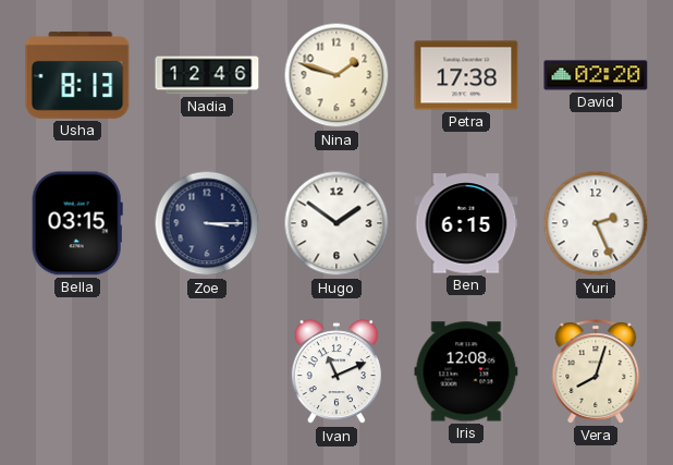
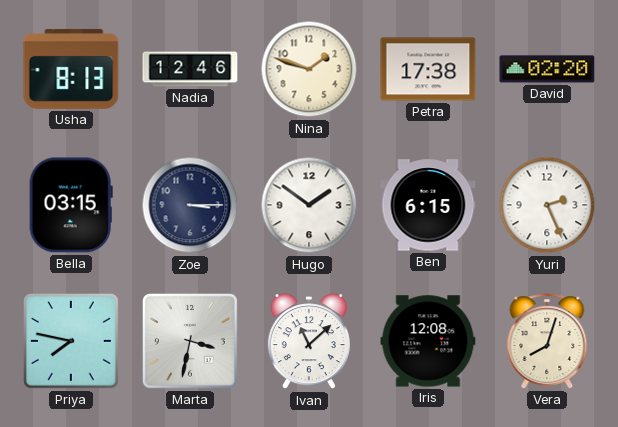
Priya: none -> 7:47
Marta: none -> 3:32
Ivan: 11:11 -> 11:08
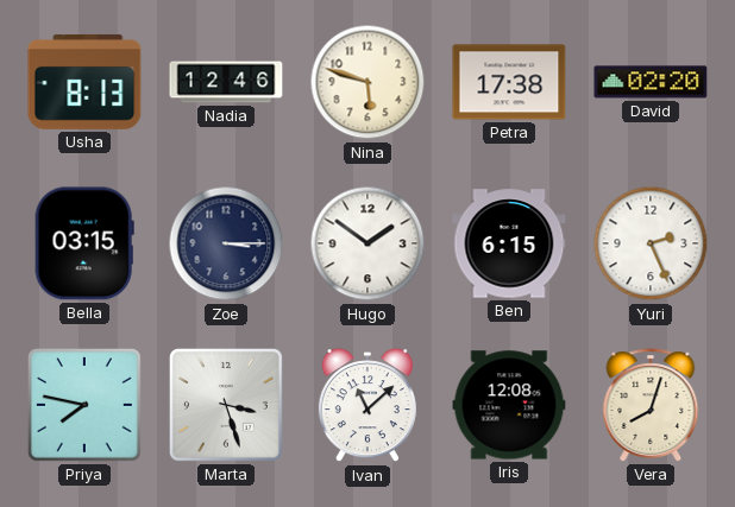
Nina: 1:48 -> 5:48
Marta: 3:32 -> 3:27
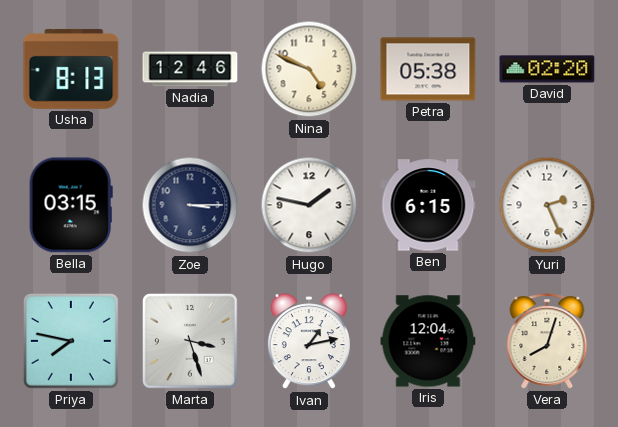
Nina: 5:48 -> 4:49
Petra: 17:38 -> 05:38
Hugo: 1:51 -> 1:47
Ivan: 11:08 -> 1:13
Iris: 12:08 -> 12:04
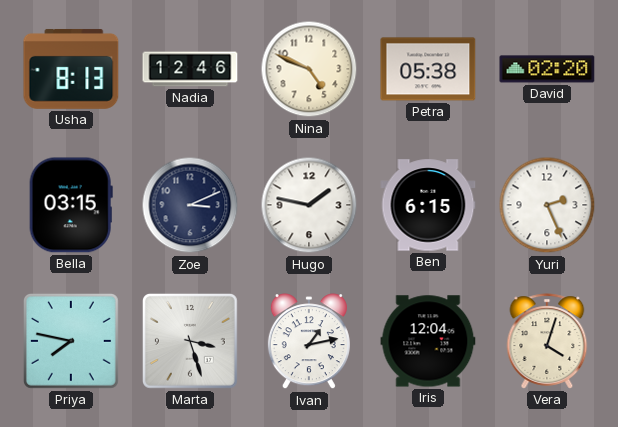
Zoe: 3:15 -> 3:11
Vera: 8:03 -> 4:03
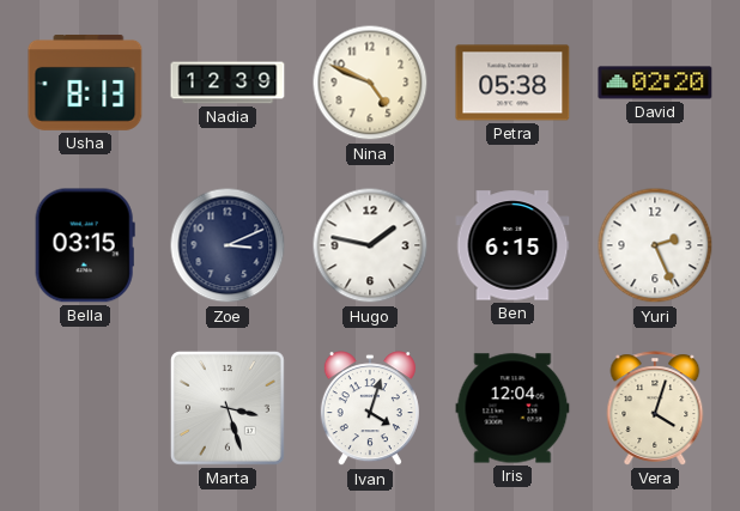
Nadia: 12:46 -> 12:39
Priya: 7:47 -> none
Ivan: 1:13 -> 4:03
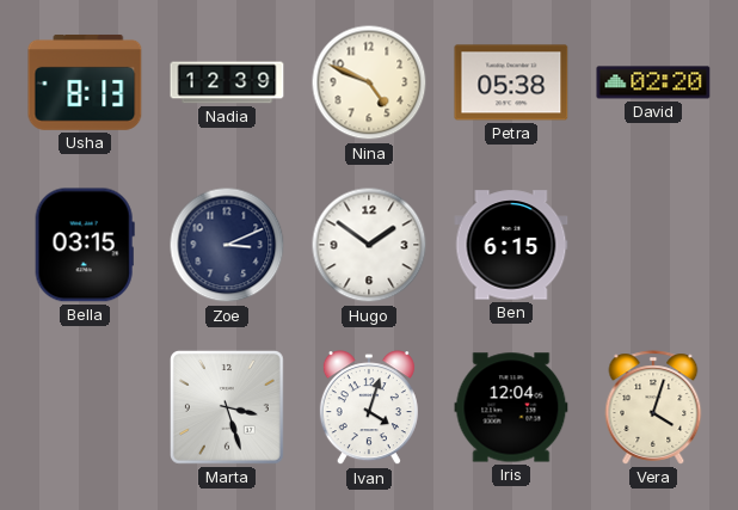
Hugo: 1:47 -> 1:51
Yuri: 2:26 -> none
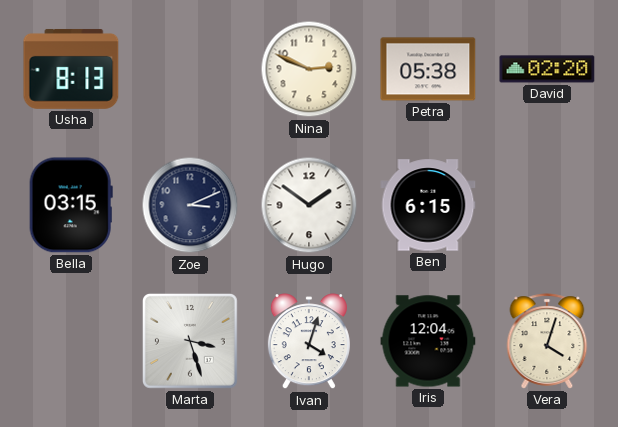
Nadia: 12:39 -> none
Nina: 4:49 -> 2:49
